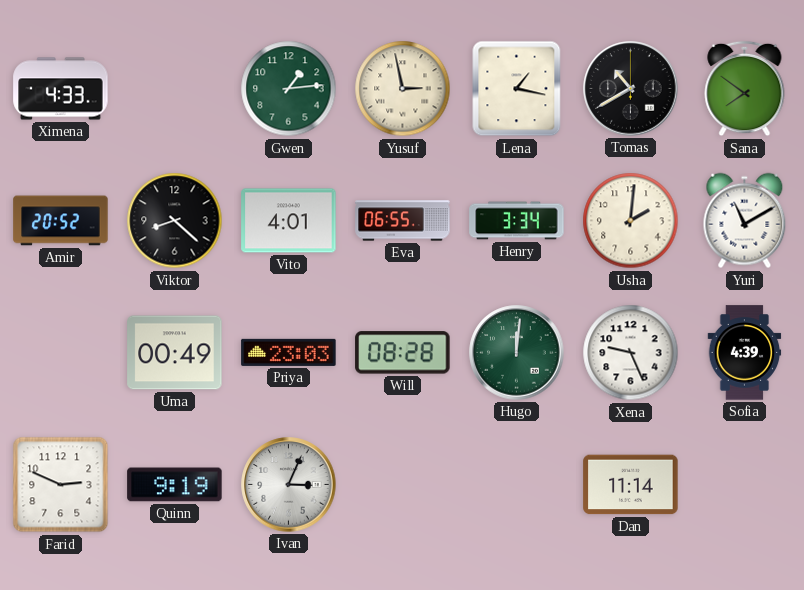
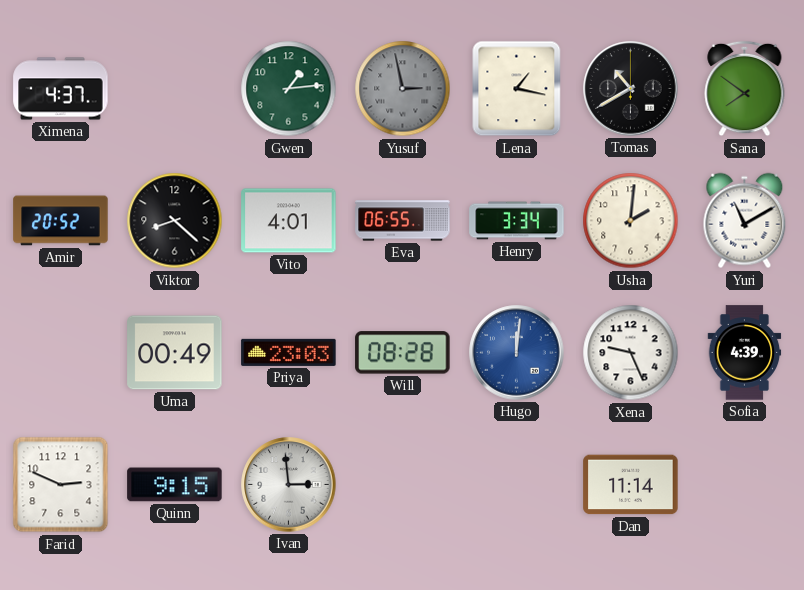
Ximena: 4:33 -> 4:37
Yusuf dial: cream -> grey
Hugo dial: green -> blue
Quinn: 9:19 -> 9:15
Ivan: 3:04 -> 2:59
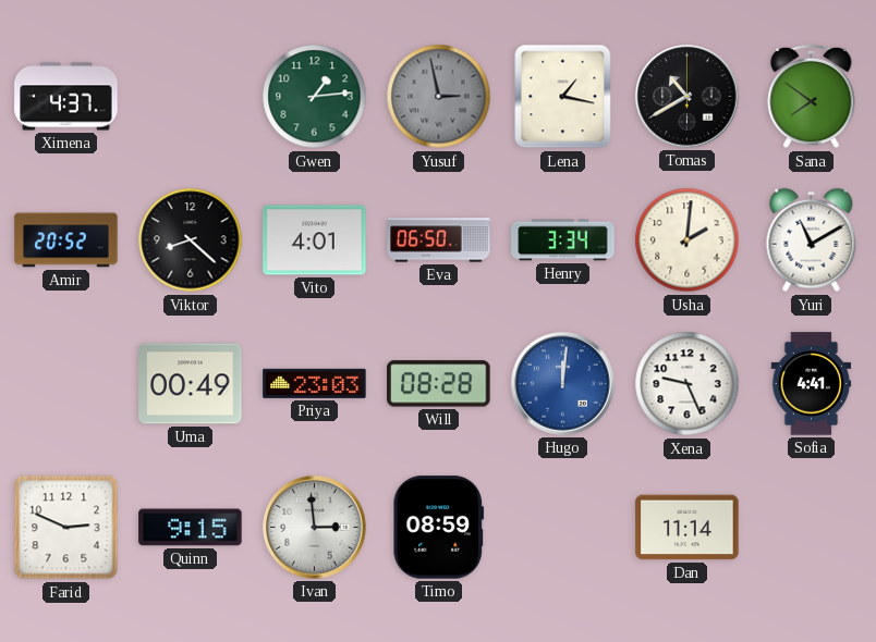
Eva: 06:55 -> 06:50
Sofia: 4:39 -> 4:41
Timo: none -> 08:59
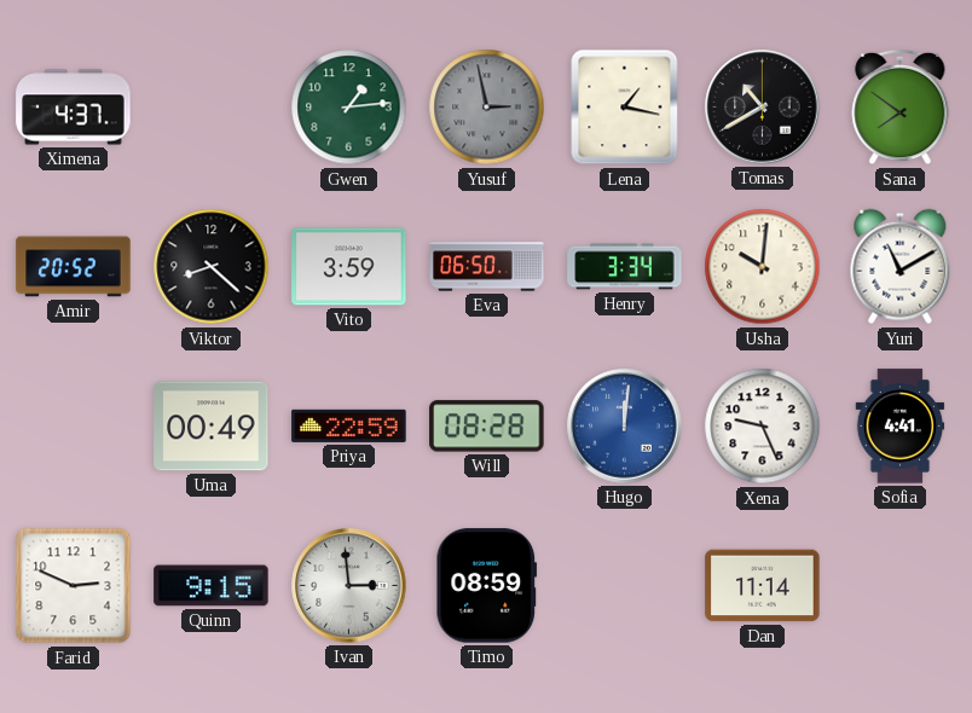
Vito: 4:01 -> 3:59
Usha: 2:01 -> 10:01
Priya: 23:03 -> 22:59
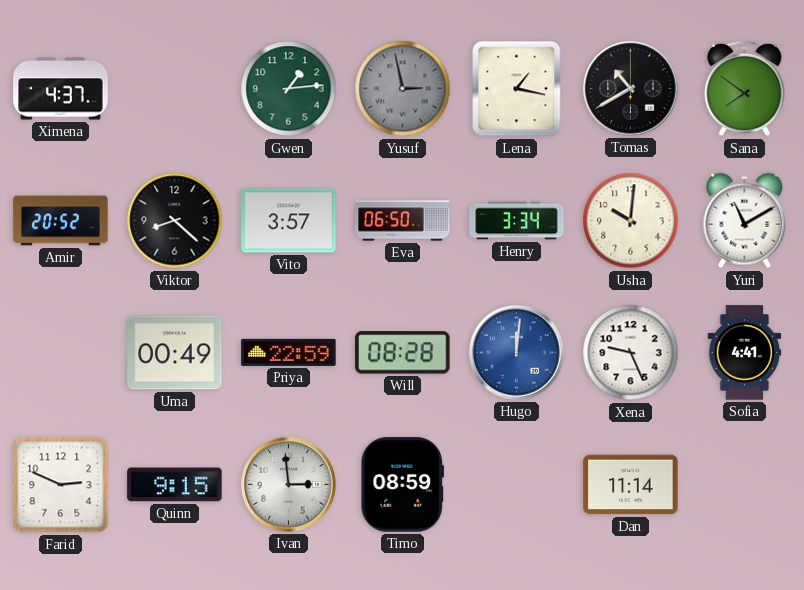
Vito: 3:59 -> 3:57
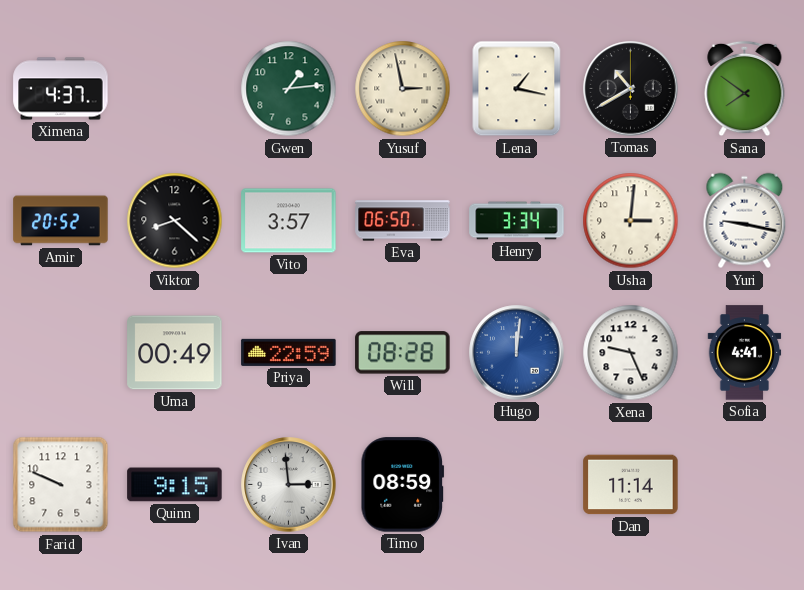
Yusuf dial: grey -> cream
Usha: 10:01 -> 3:01
Yuri: 11:10 -> 9:17
Farid: 2:49 -> 9:49
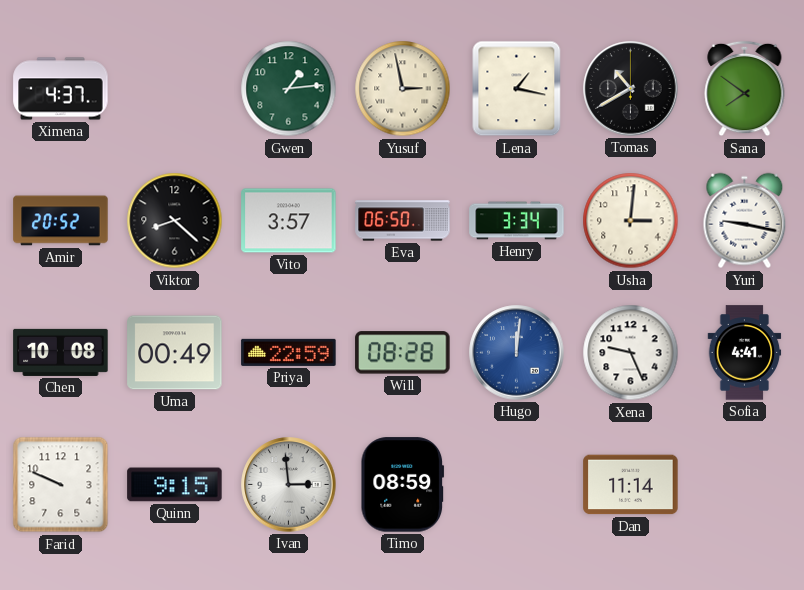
Chen: none -> 10:08
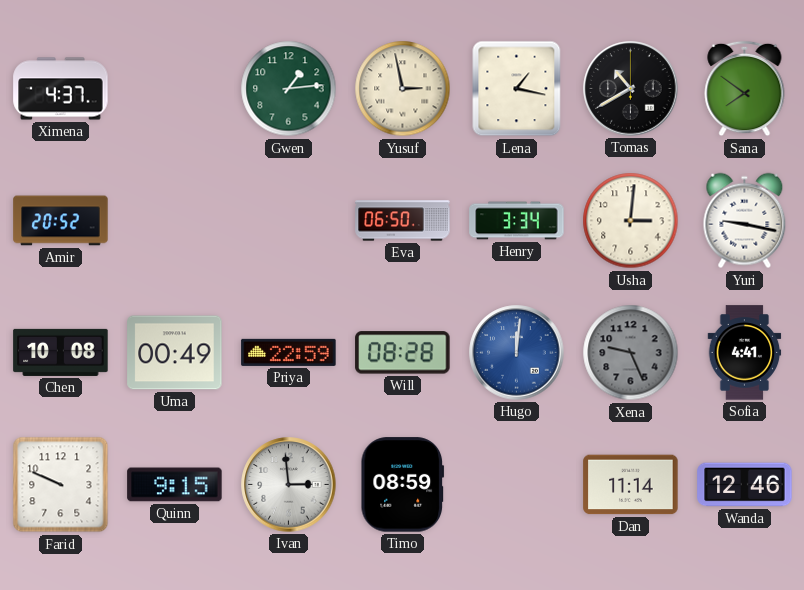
Viktor: 8:22 -> none
Vito: 3:57 -> none
Xena dial: white -> grey
Wanda: none -> 12:46
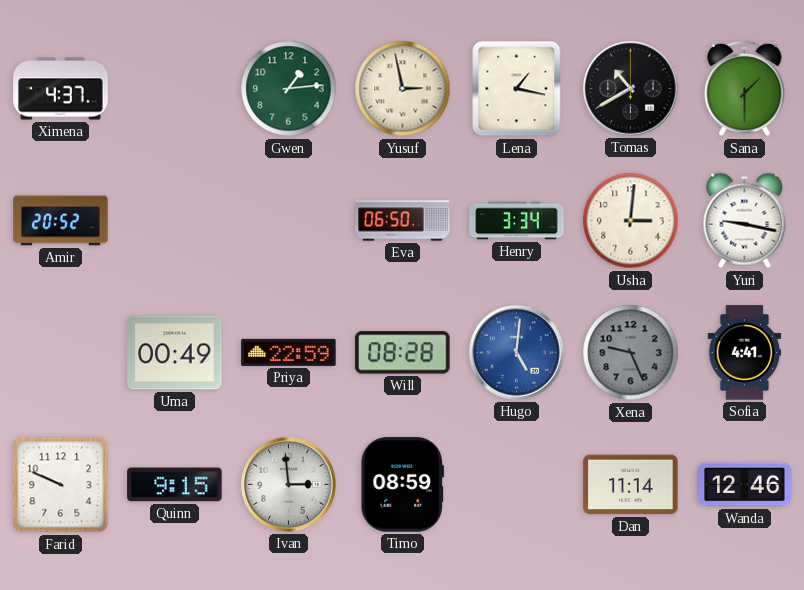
Sana: 7:51 -> 1:30
Chen: 10:08 -> none
Hugo: 12:01 -> 5:01
